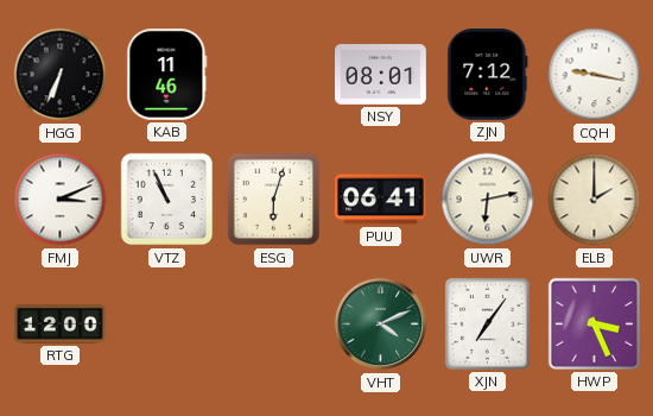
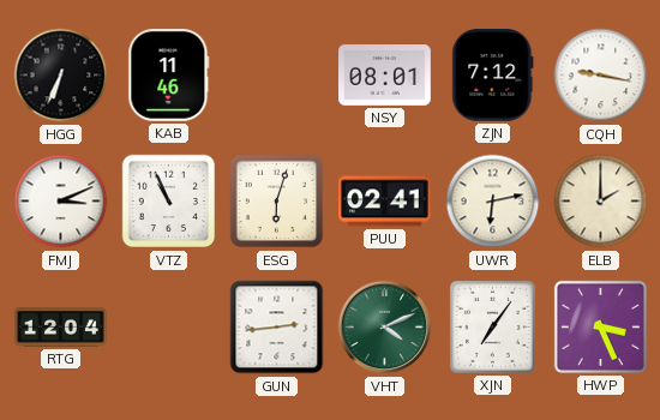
PUU: 06:41 -> 02:41
RTG: 12:00 -> 12:04
GUN: none -> 2:44
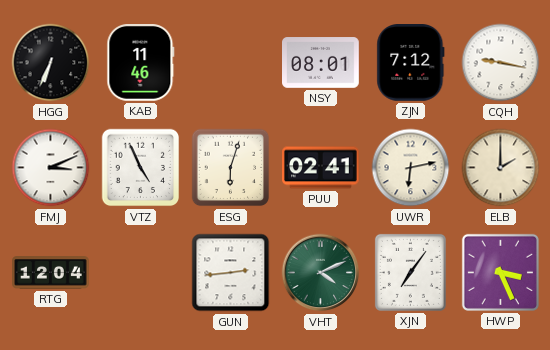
VTZ: 10:56 -> 4:56
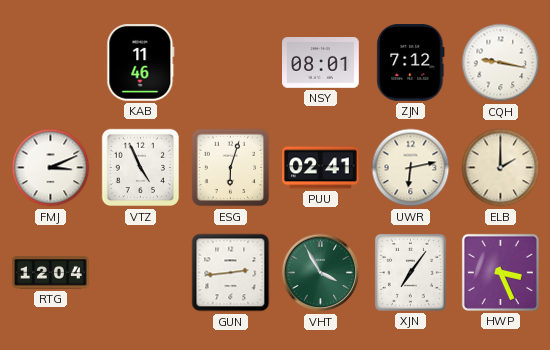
HGG: 6:34 -> none
VHT: 4:11 -> 3:55
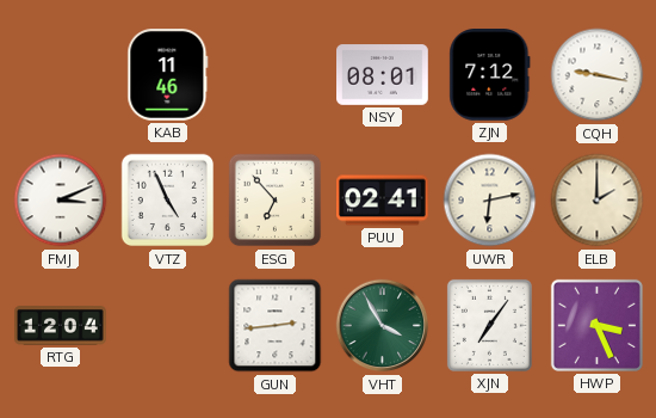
ESG: 6:03 -> 6:53
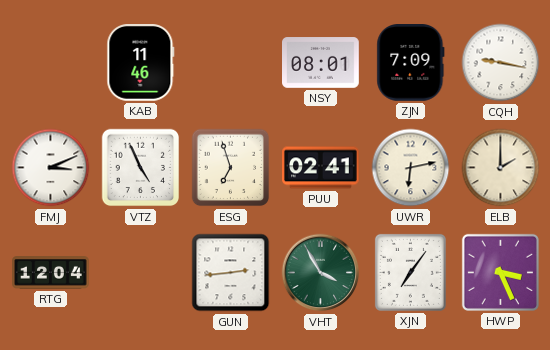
ZJN: 7:12 -> 7:09
ESG: 6:53 -> 6:57
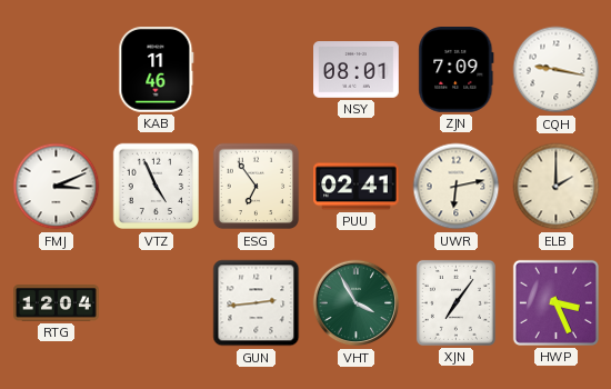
ESG: 6:57 -> 6:54
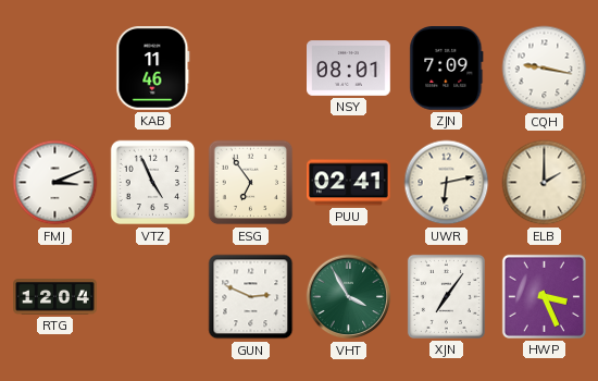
GUN: 2:44 -> 2:49
